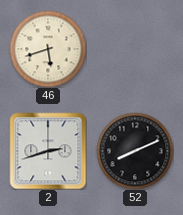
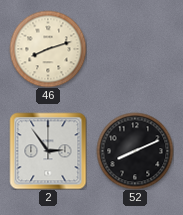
46: 5:42 -> 8:12
2: 2:42 -> 2:54
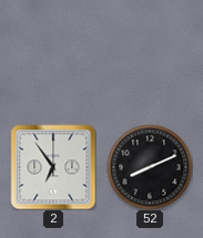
46: 8:12 -> none
2: 2:54 -> 6:54
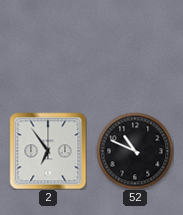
52: 8:11 -> 10:49
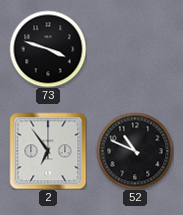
73: none -> 3:48
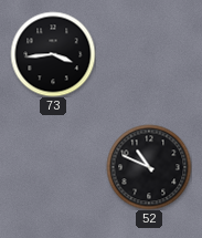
73: 3:48 -> 3:44
2: 6:54 -> none
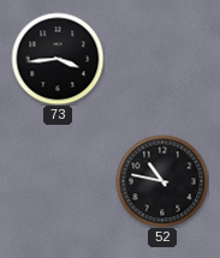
52: 10:49 -> 10:47
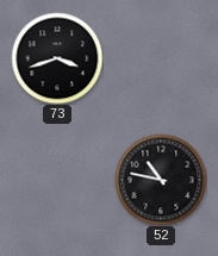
73: 3:44 -> 3:42
